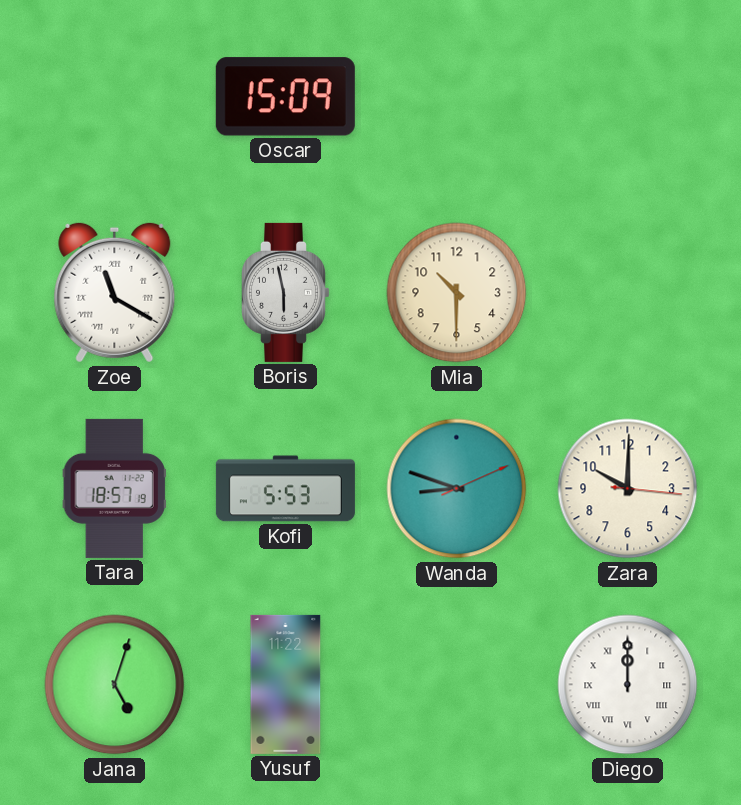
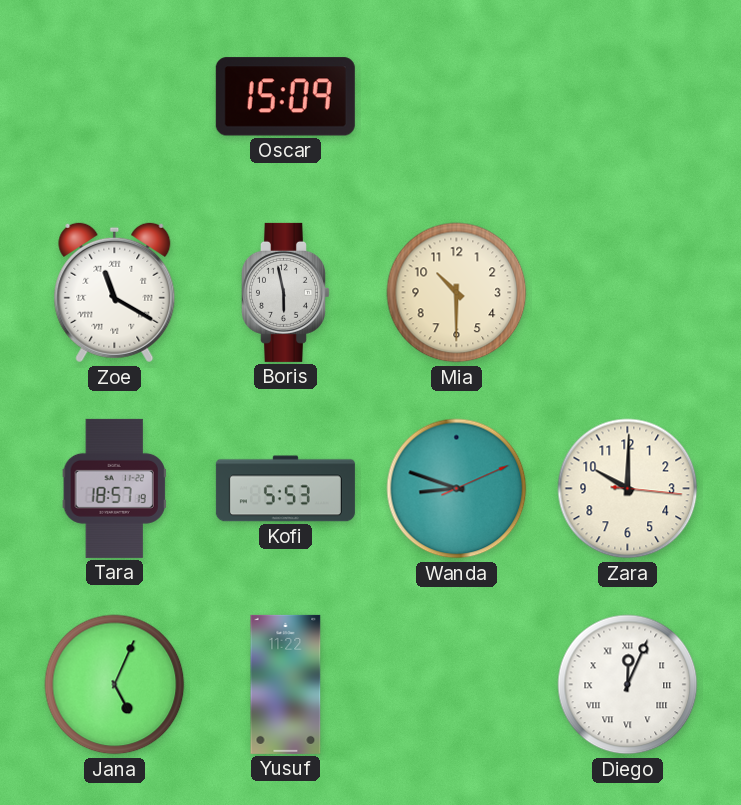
Jana: 5:03 -> 5:04
Diego: 12:00 -> 12:04
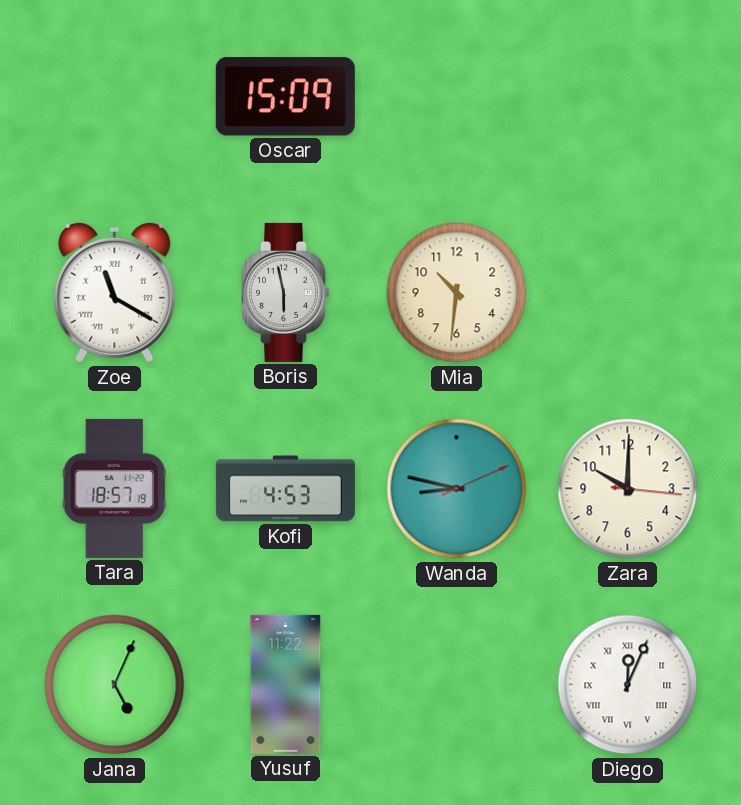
Mia: 10:30 -> 10:31
Kofi: 5:53 -> 4:53
Wanda: 8:48 -> 8:47
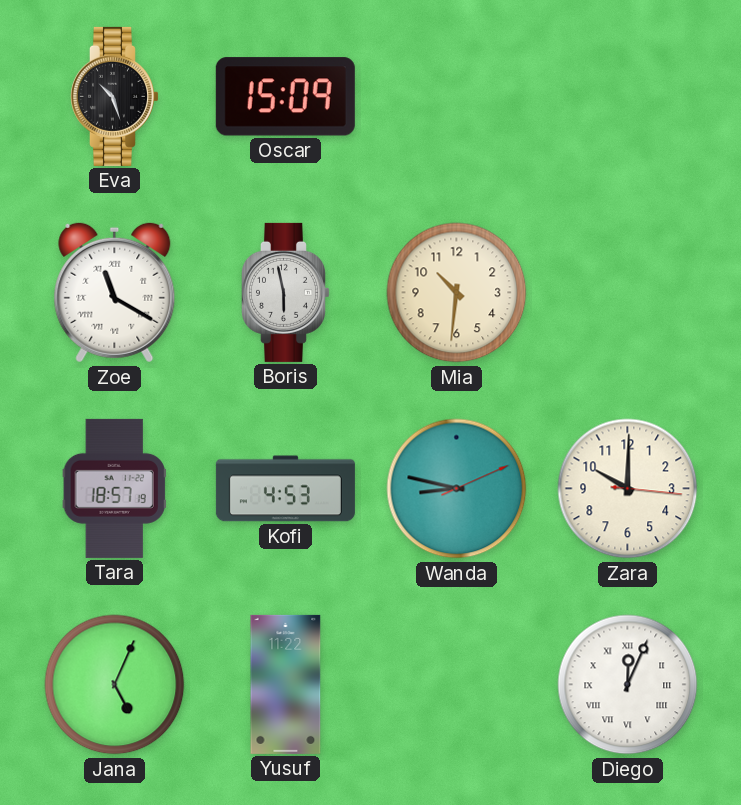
Eva: none -> 10:27
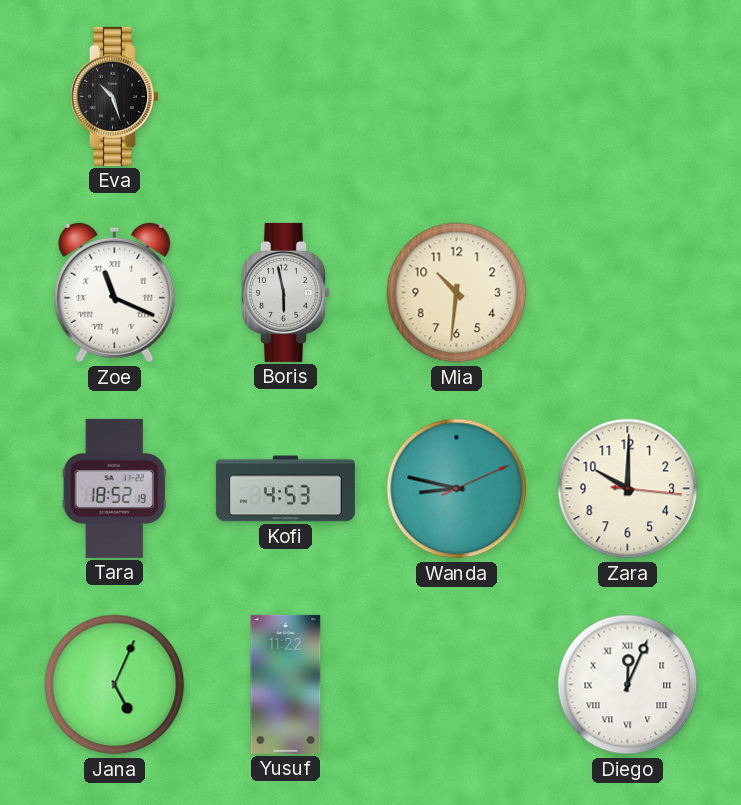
Oscar: 15:09 -> none
Zoe: 11:20 -> 11:19
Tara: 18:57 -> 18:52
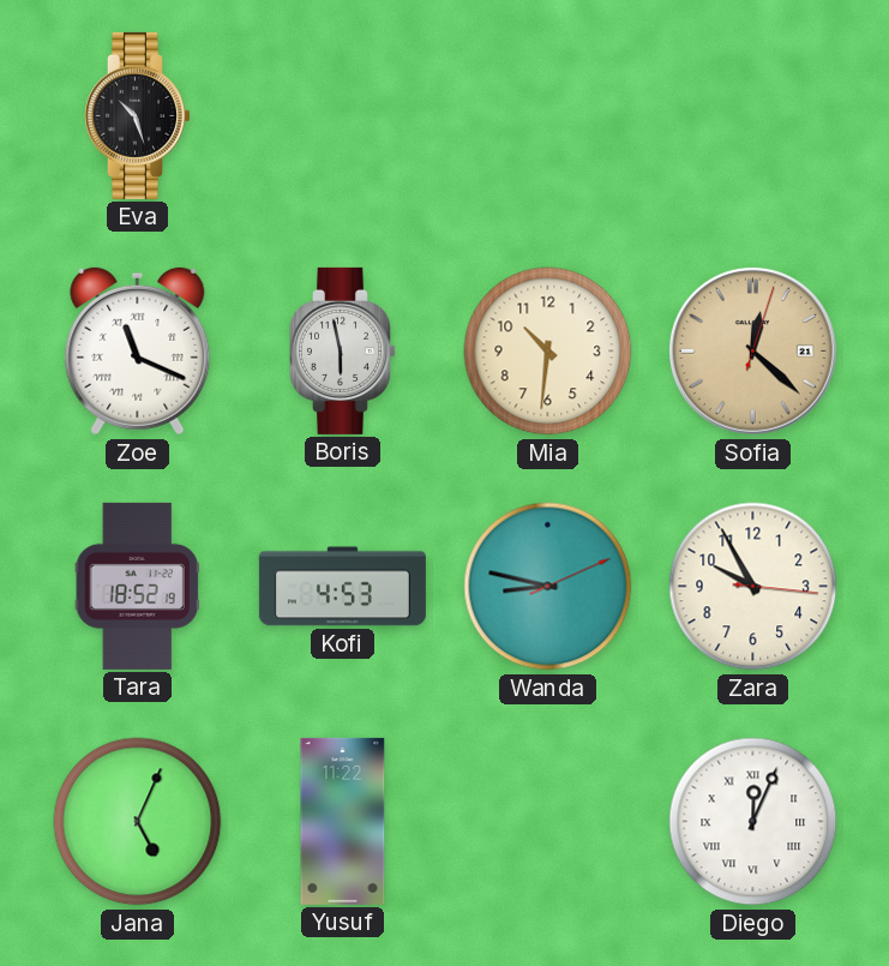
Sofia: none -> 12:22
Zara: 10:00 -> 9:55
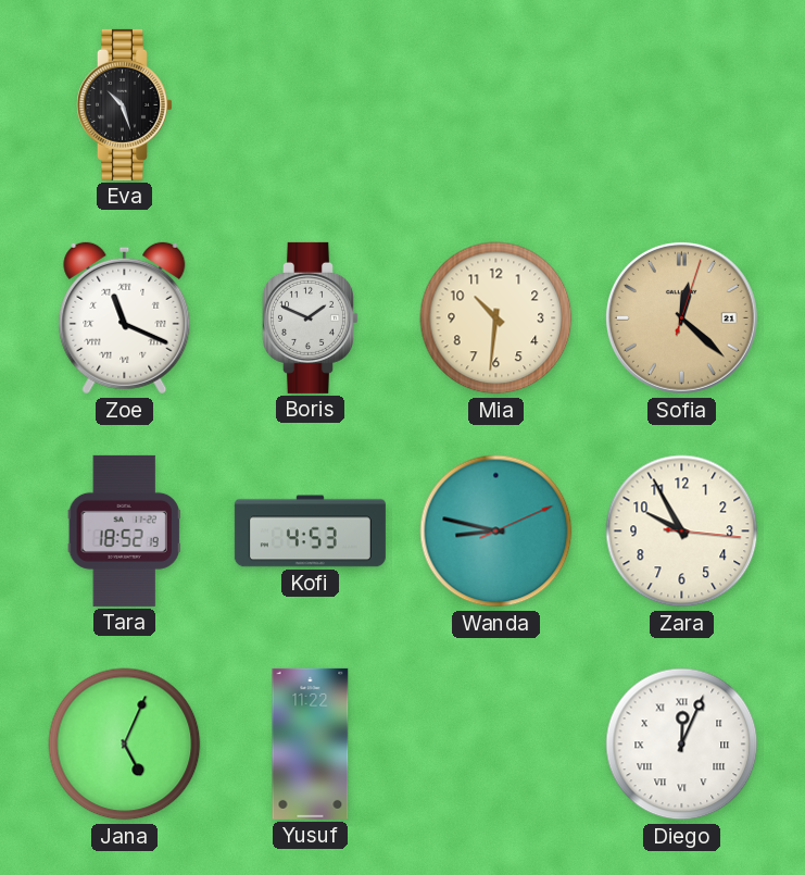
Boris: 5:58 -> 1:49
